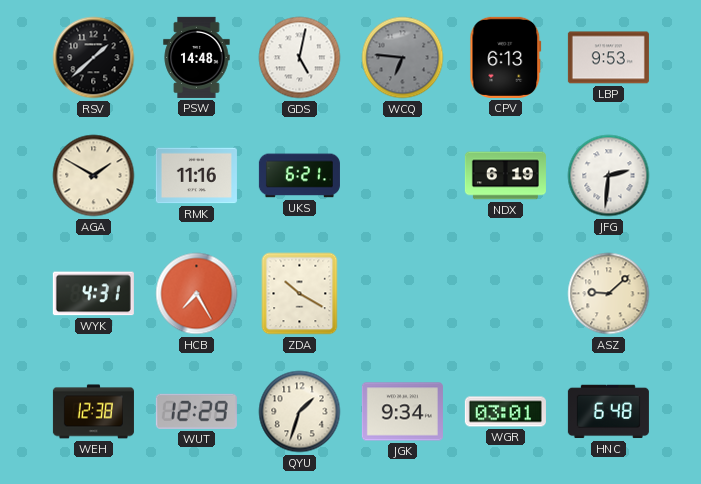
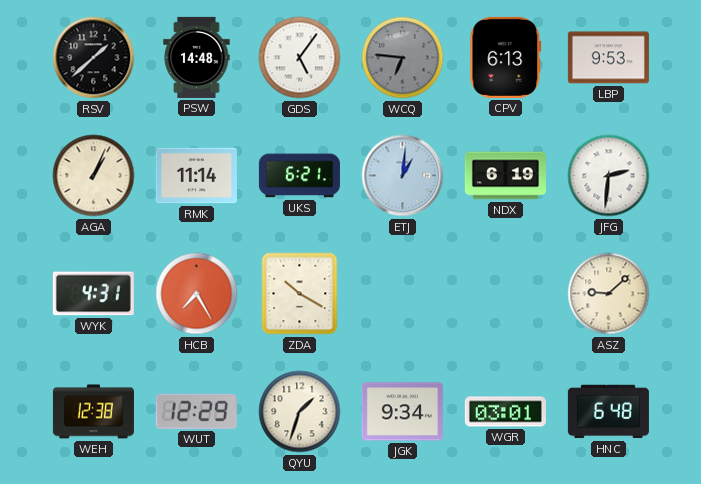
GDS: 5:02 -> 5:06
AGA: 1:50 -> 1:04
RMK: 11:16 -> 11:14
ETJ: none -> 1:01
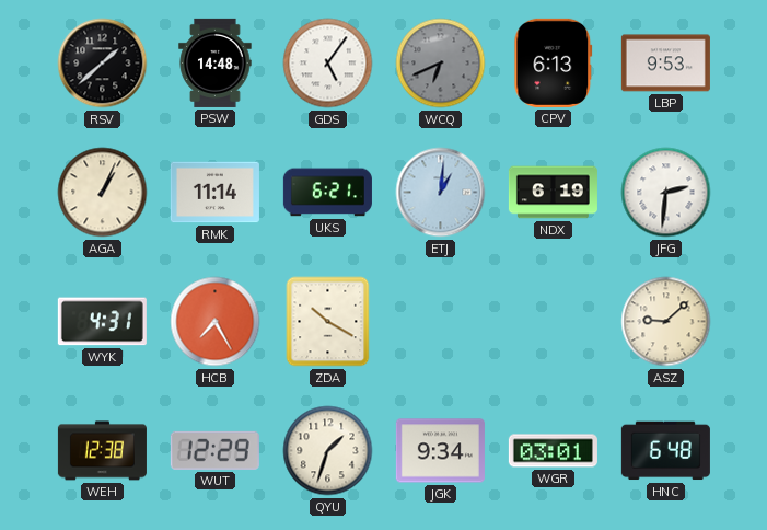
WCQ: 6:46 -> 6:41
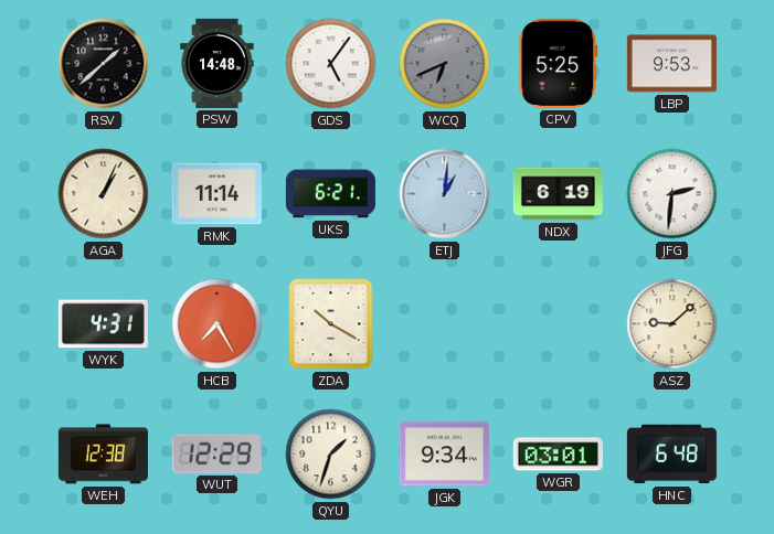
CPV: 6:13 -> 5:25
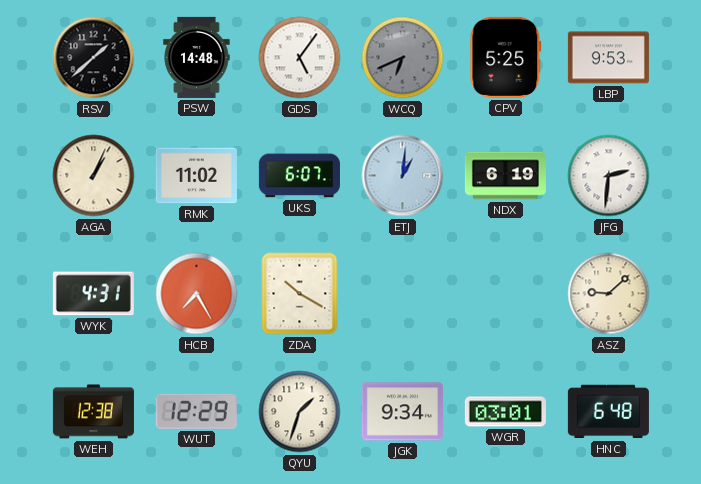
RMK: 11:14 -> 11:02
UKS: 6:21 -> 6:07
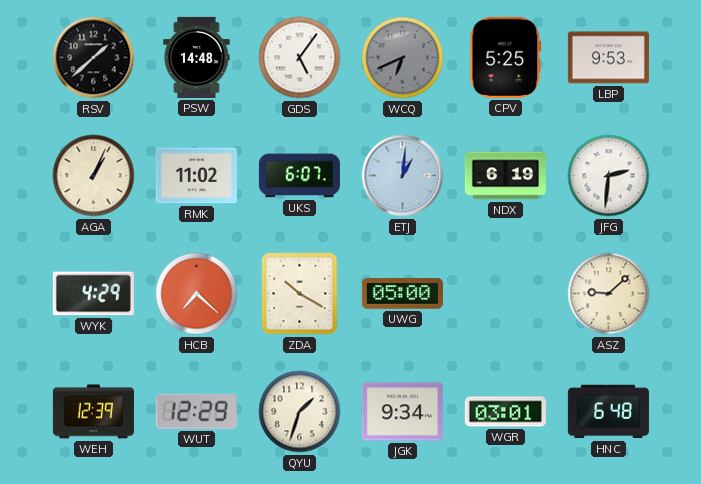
WYK: 4:31 -> 4:29
HCB: 7:25 -> 7:22
UWG: none -> 05:00
WEH: 12:38 -> 12:39
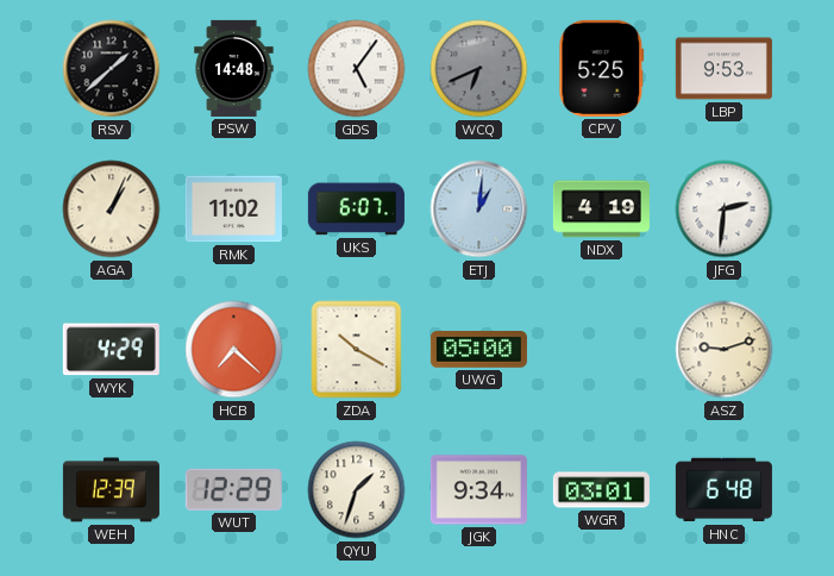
NDX: 6:19 -> 4:19
ASZ: 9:08 -> 9:12
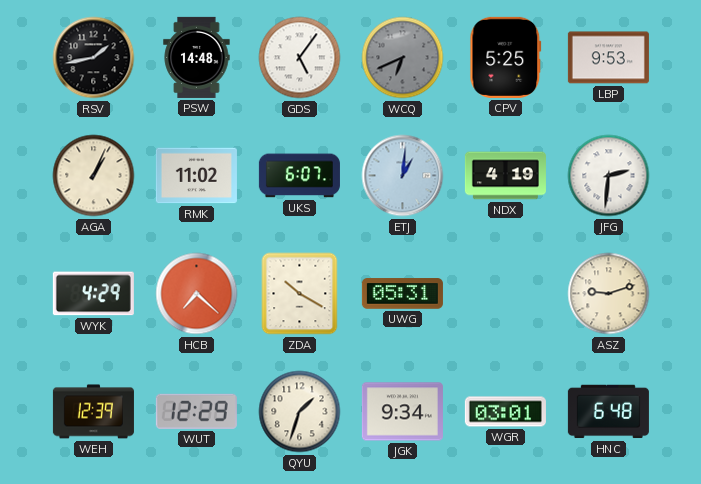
RSV: 1:38 -> 1:43
UWG: 05:00 -> 05:31
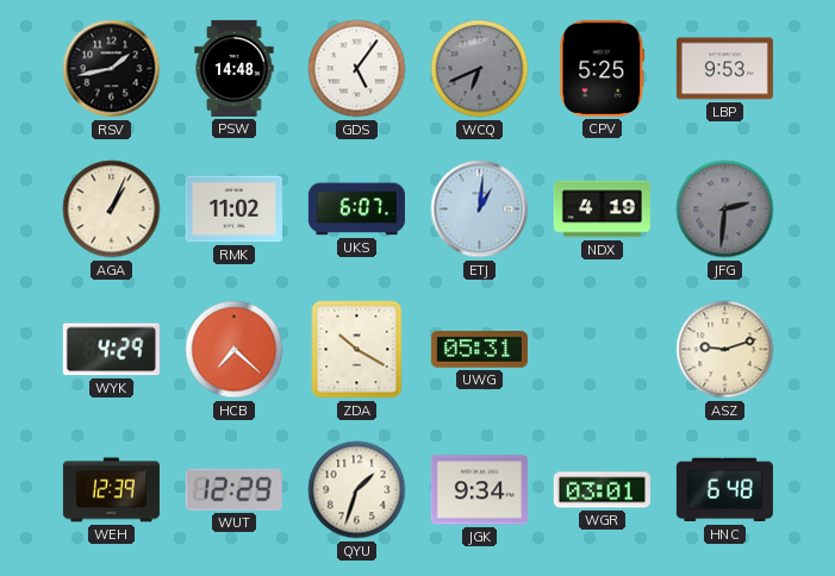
JFG dial: white -> grey
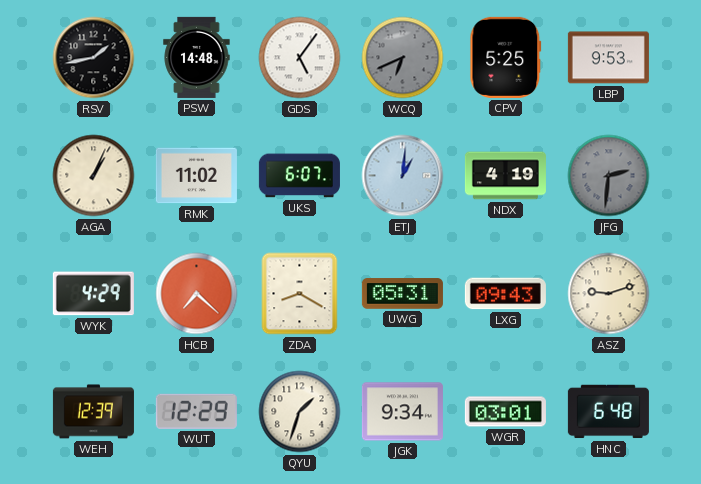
ZDA: 10:20 -> 8:20
LXG: none -> 09:43
